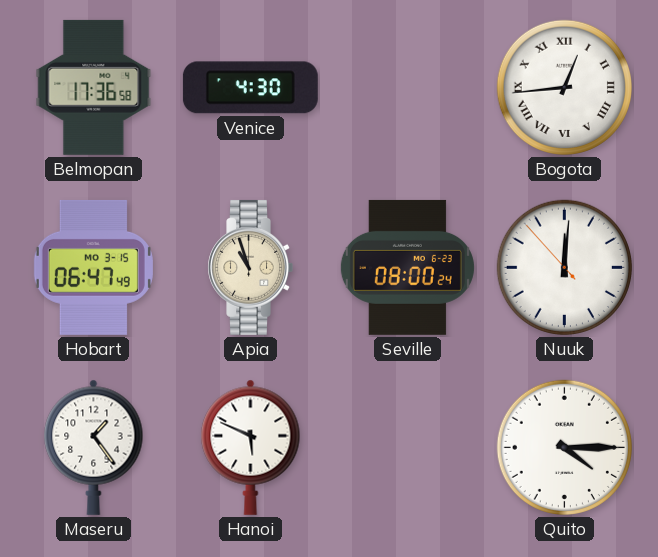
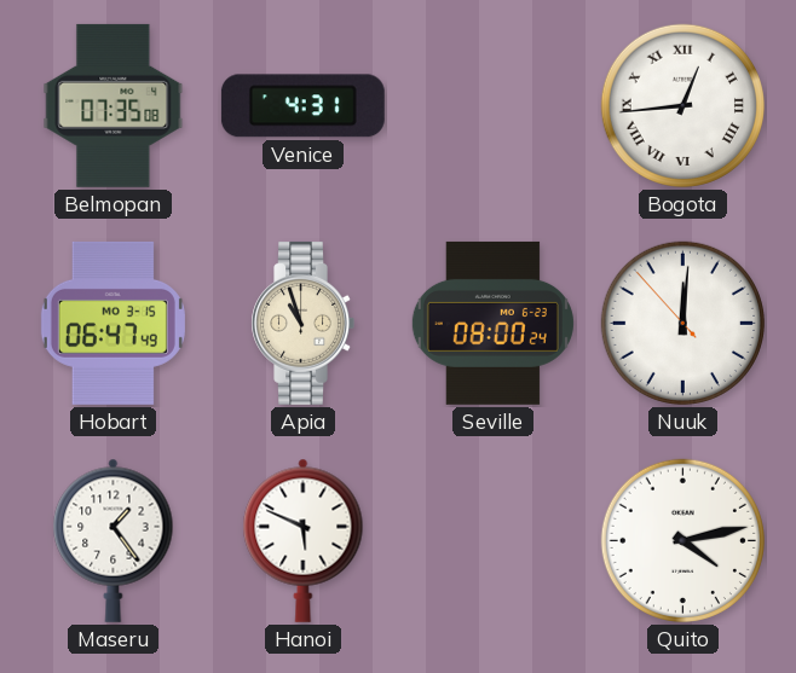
Belmopan: 17:36 -> 07:35
Venice: 4:30 -> 4:31
Quito: 4:15 -> 4:13
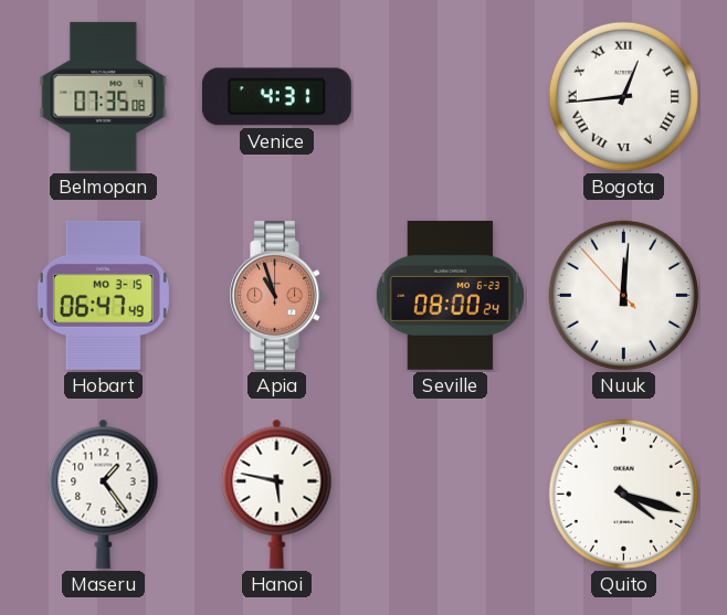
Apia dial: cream -> salmon
Hanoi: 5:49 -> 5:47
Quito: 4:13 -> 4:18
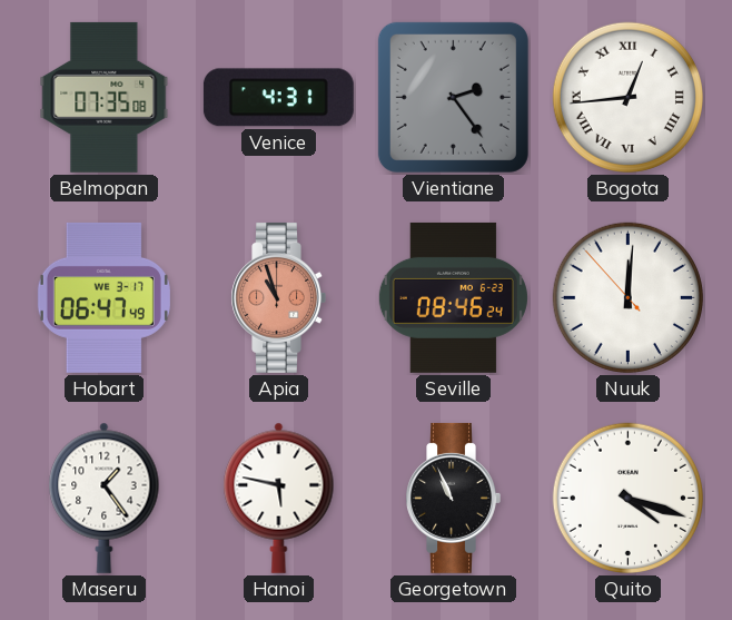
Vientiane: none -> 2:24
Hobart date: MO 3-15 -> WE 3-17
Seville: 08:00 -> 08:46
Georgetown: none -> 10:56
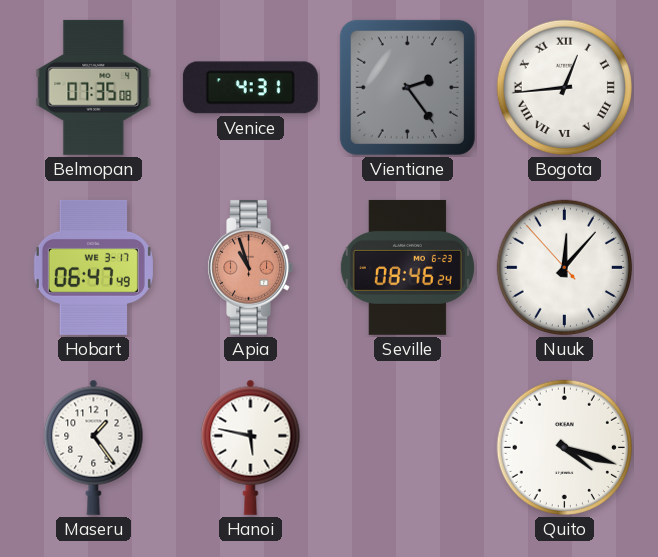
Nuuk: 12:00 -> 12:06
Georgetown: 10:56 -> none
